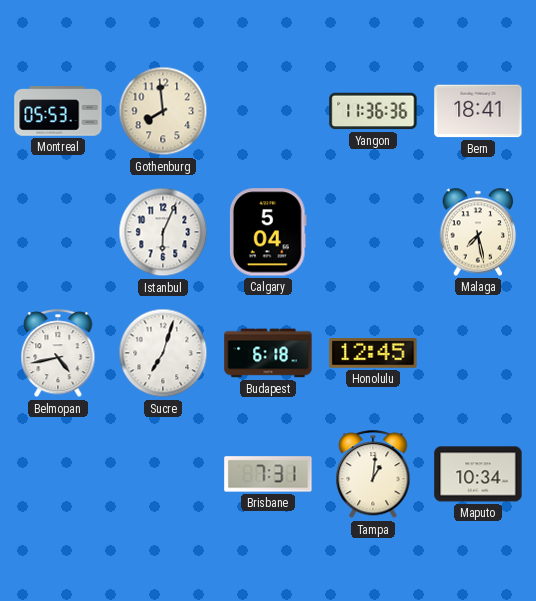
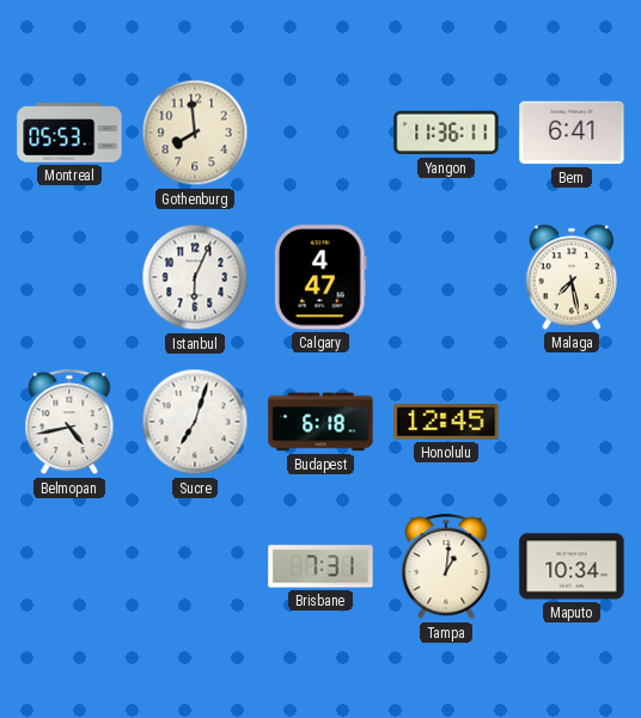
Yangon: 11:36:36 -> 11:36:11
Bern: 18:41 -> 6:41
Calgary: 5:04 -> 4:47
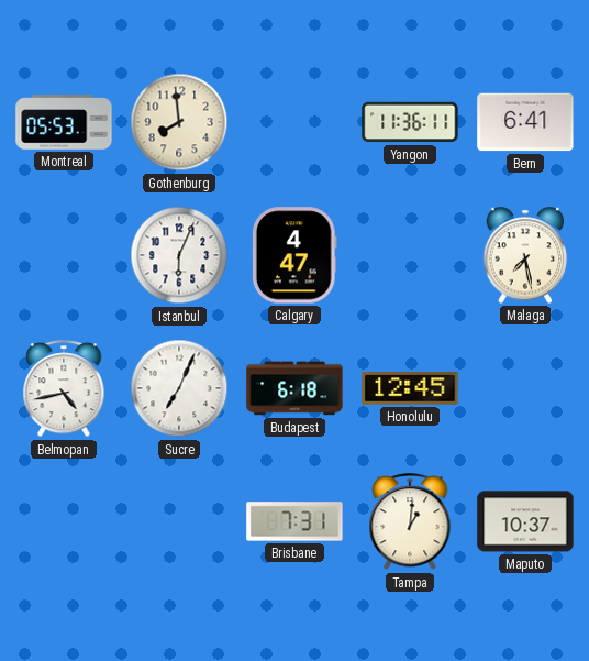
Sucre: 7:03 -> 7:04
Maputo: 10:34 -> 10:37
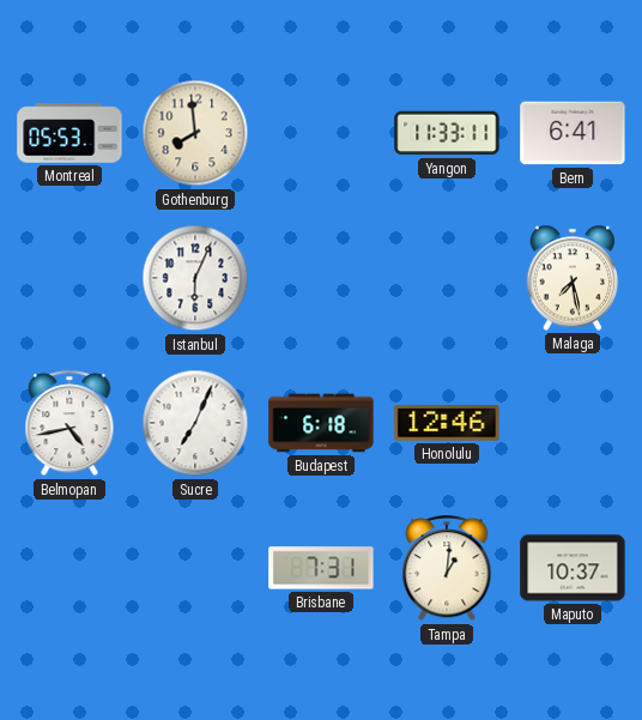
Yangon: 11:36 -> 11:33
Calgary: 4:47 -> none
Honolulu: 12:45 -> 12:46
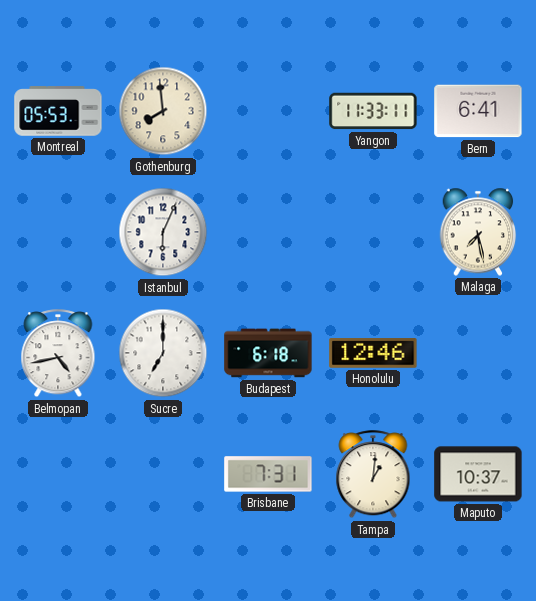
Sucre: 7:04 -> 7:00
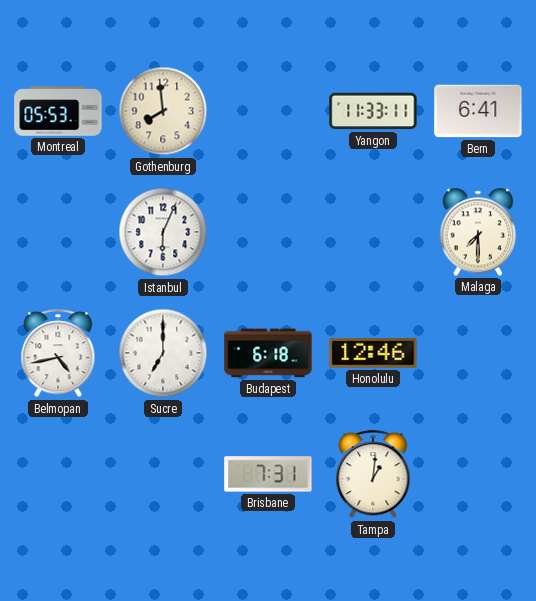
Malaga: 7:28 -> 7:30
Maputo: 10:37 -> none
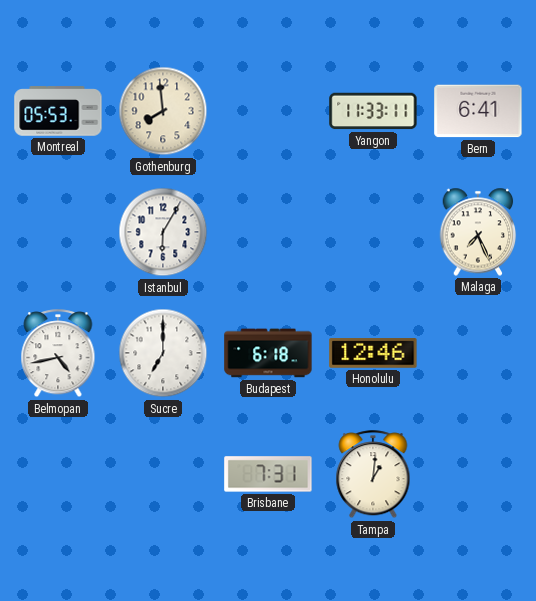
Istanbul: 6:04 -> 6:05
Malaga: 7:30 -> 7:26
